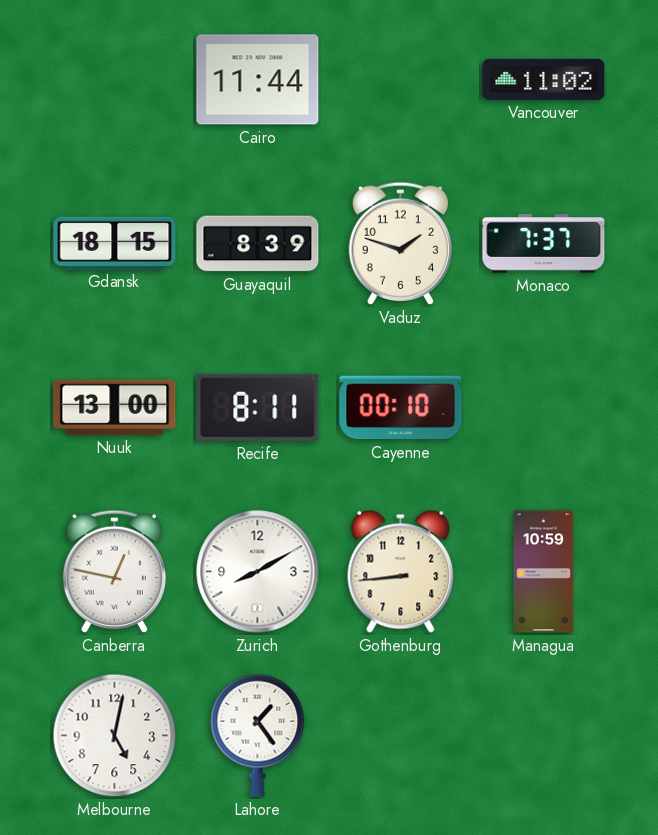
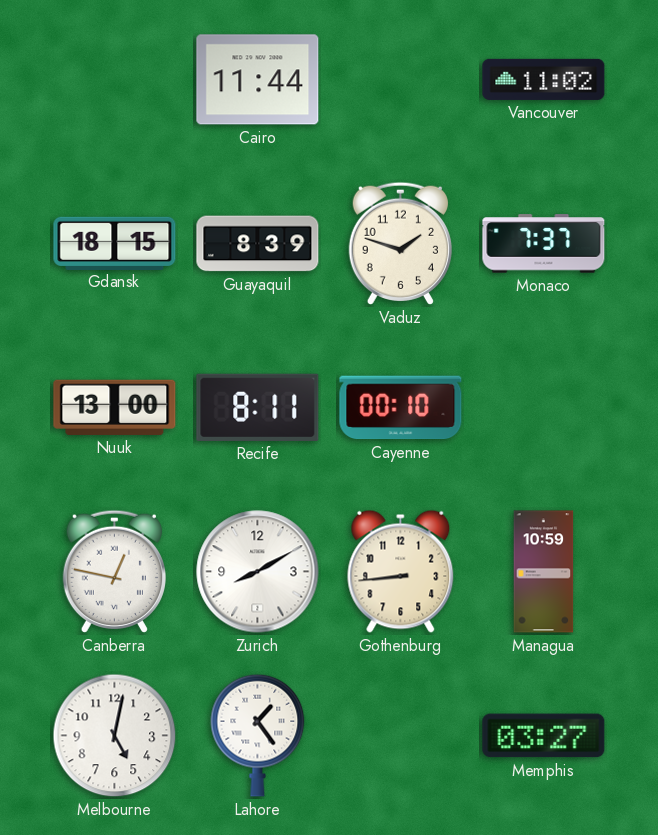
Memphis: none -> 03:27
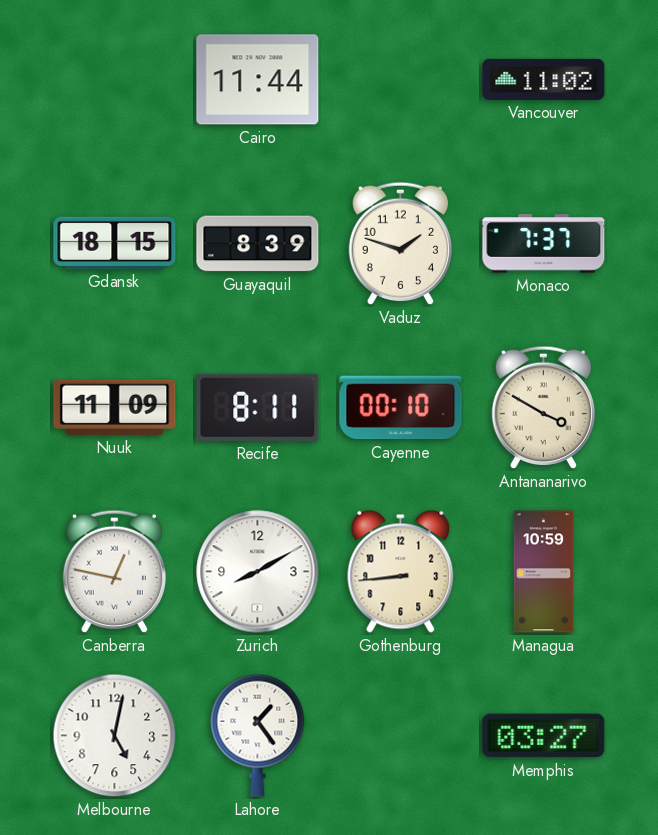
Nuuk: 13:00 -> 11:09
Antananarivo: none -> 3:50
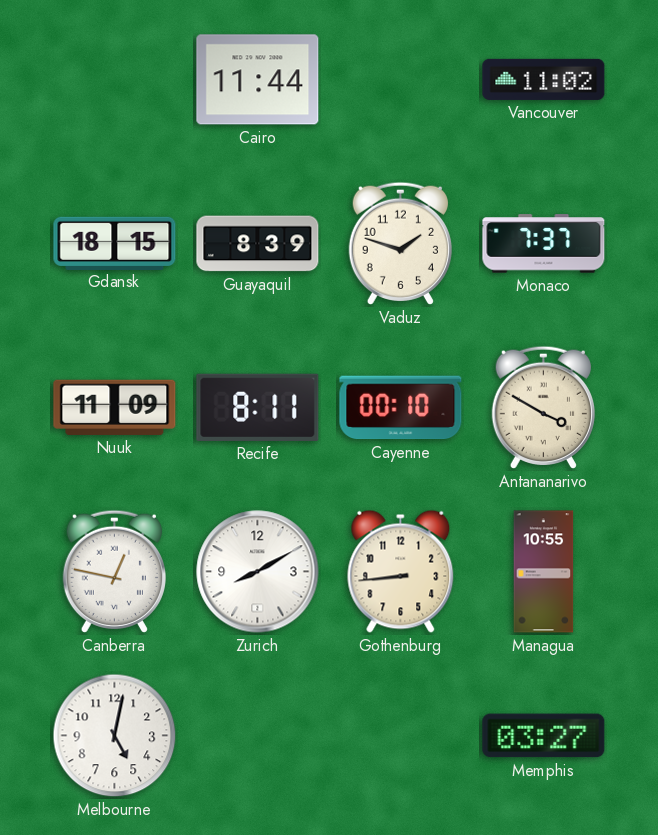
Managua: 10:59 -> 10:55
Lahore: 1:24 -> none
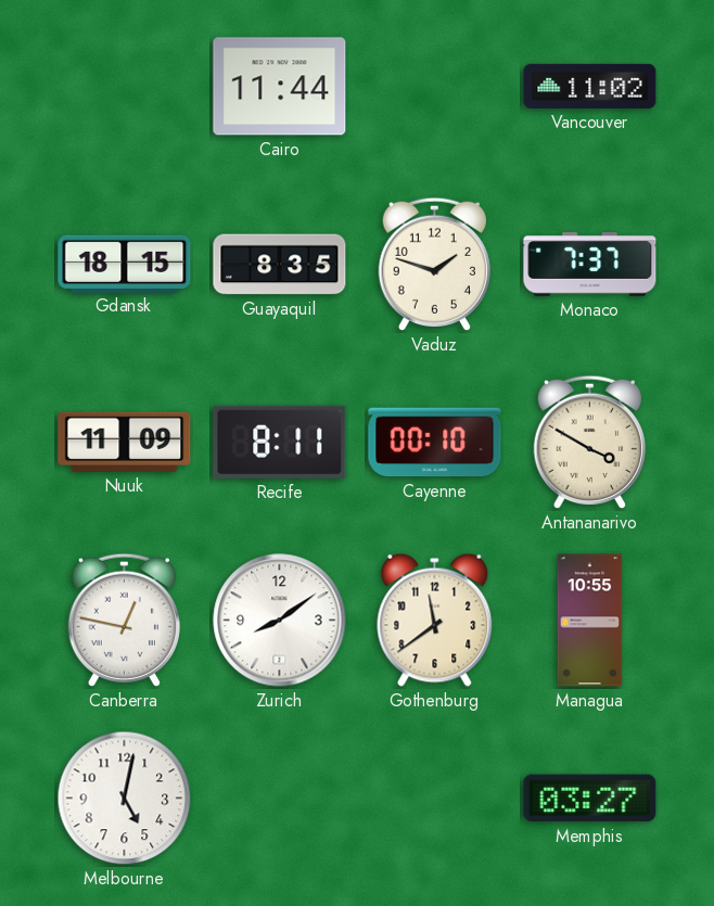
Guayaquil: 8:39 -> 8:35
Zurich: 8:10 -> 8:09
Gothenburg: 8:44 -> 11:39
